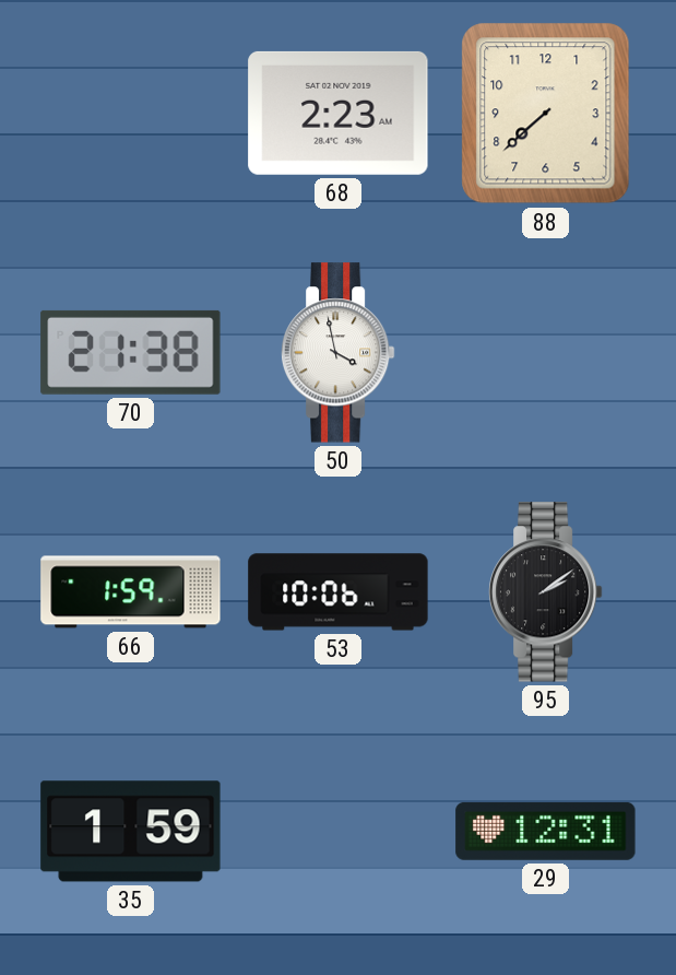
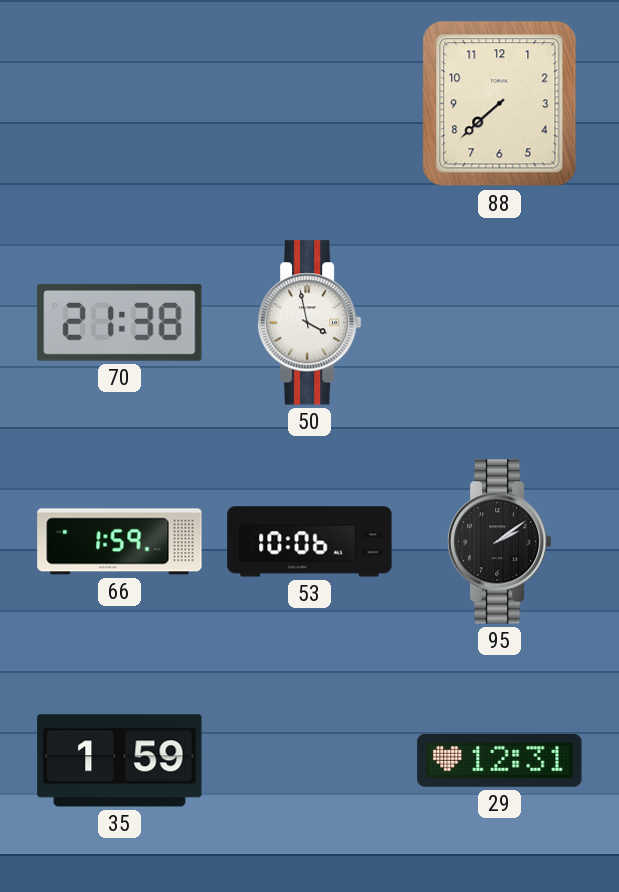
68: 2:23 -> none
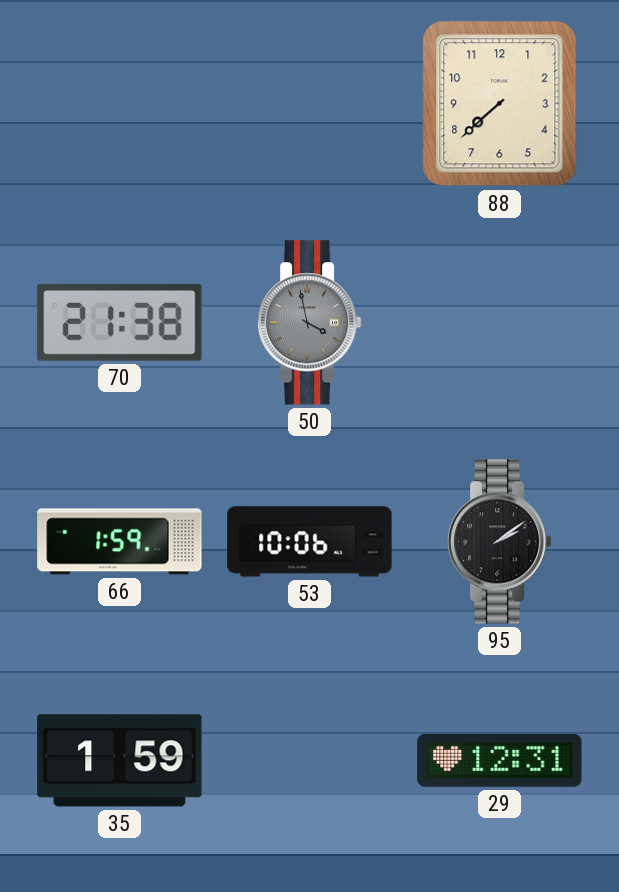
50 dial: white -> grey
